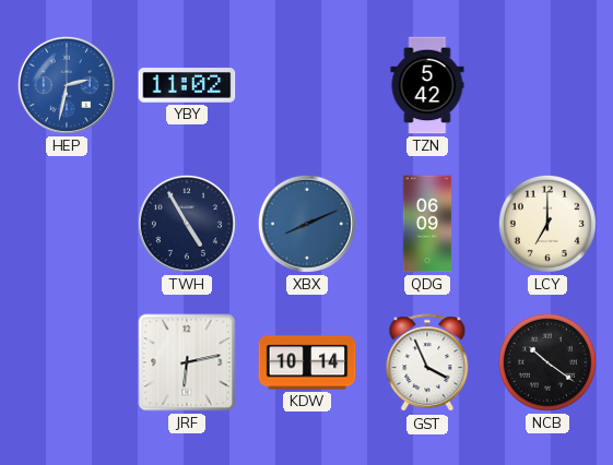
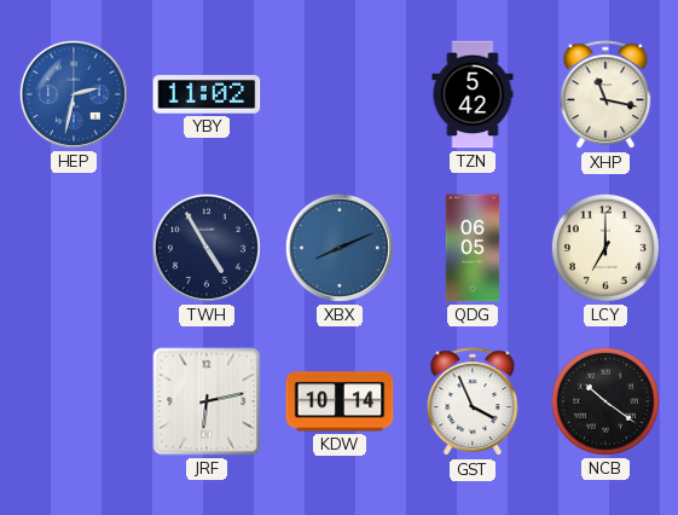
XHP: none -> 11:17
QDG: 06:09 -> 06:05
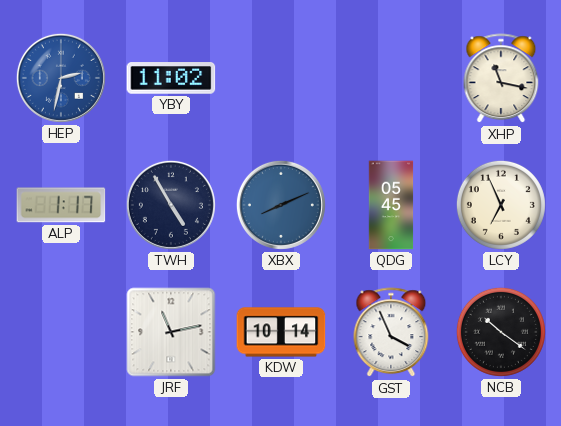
TZN: 5:42 -> none
ALP: none -> 1:17
QDG: 06:05 -> 05:45
LCY: 7:00 -> 6:56
JRF: 6:13 -> 11:13
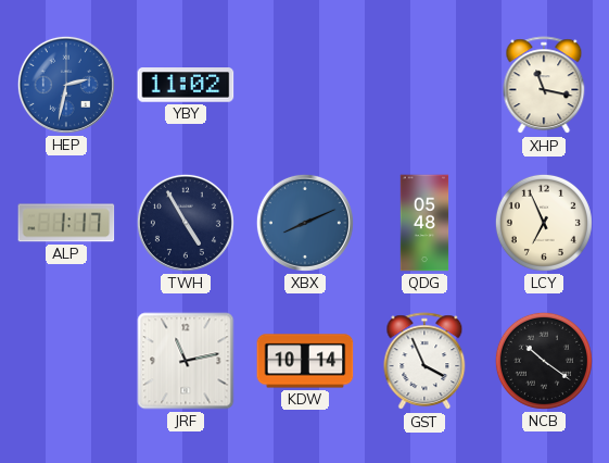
QDG: 05:45 -> 05:48
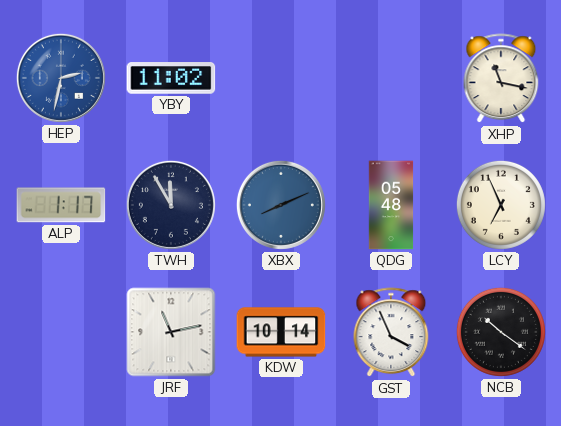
TWH: 4:55 -> 11:55
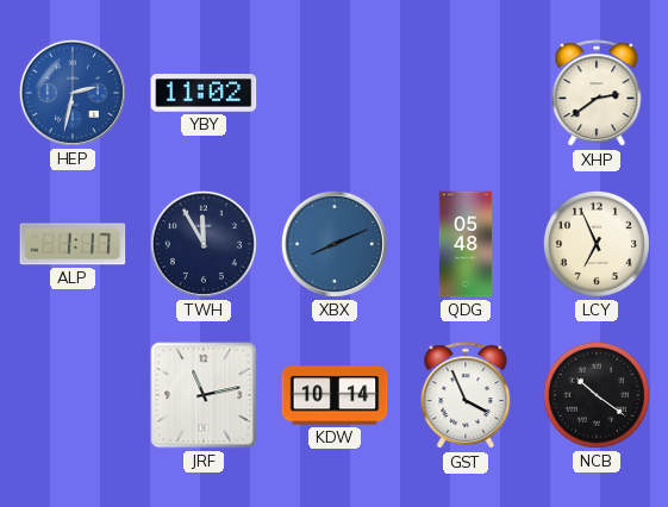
XHP: 11:17 -> 2:39
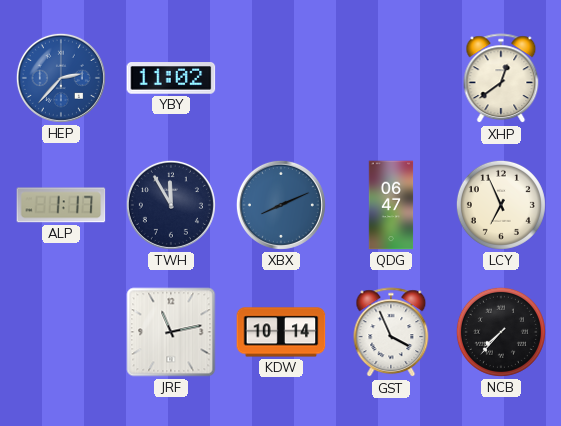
HEP: 2:32 -> 2:37
XHP: 2:39 -> 12:39
QDG: 05:48 -> 06:47
NCB: 10:21 -> 7:37
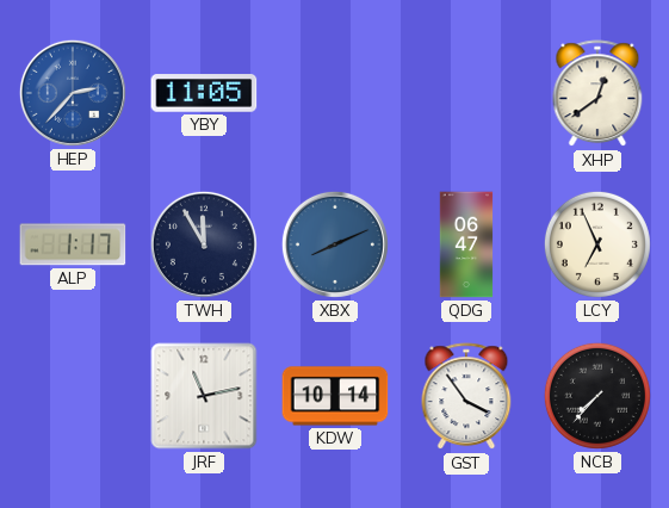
YBY: 11:02 -> 11:05
GST: 3:56 -> 3:54
